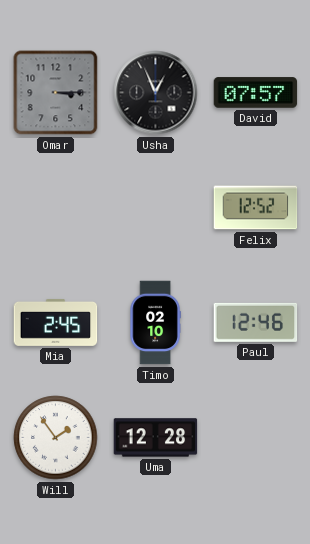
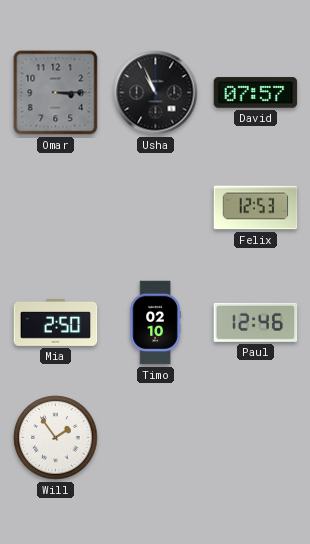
Usha: 12:56 -> 10:56
Felix: 12:52 -> 12:53
Mia: 2:45 -> 2:50
Uma: 12:28 -> none
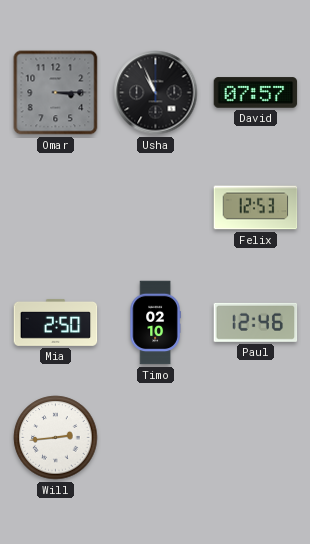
Will: 1:54 -> 2:44
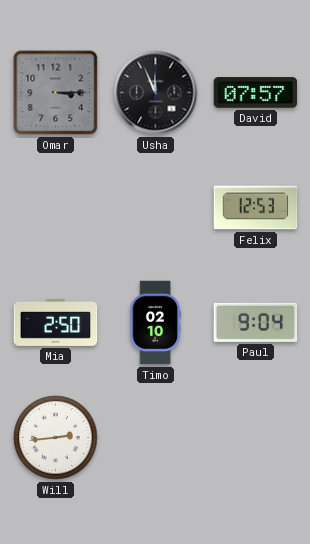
Usha: 10:56 -> 11:56
Paul: 12:46 -> 9:04
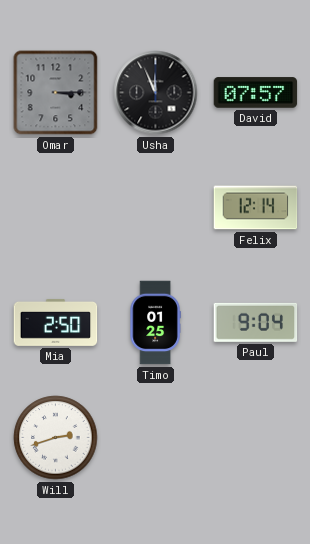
Felix: 12:53 -> 12:14
Timo: 02:10 -> 01:25
Will: 2:44 -> 2:42
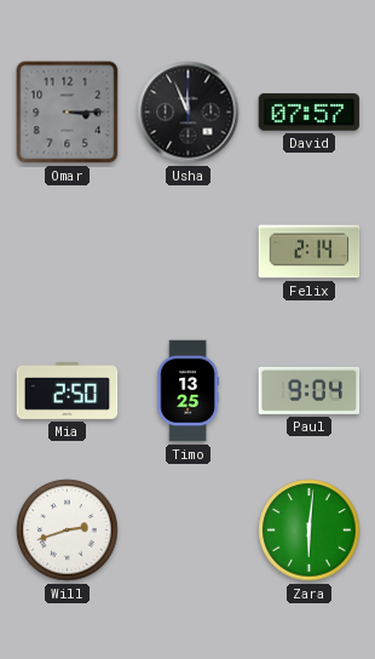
Felix: 12:14 -> 2:14
Timo: 01:25 -> 13:25
Zara: none -> 6:01
